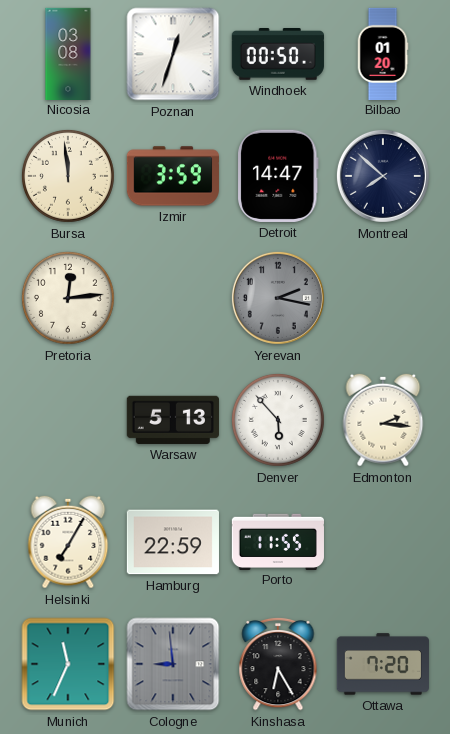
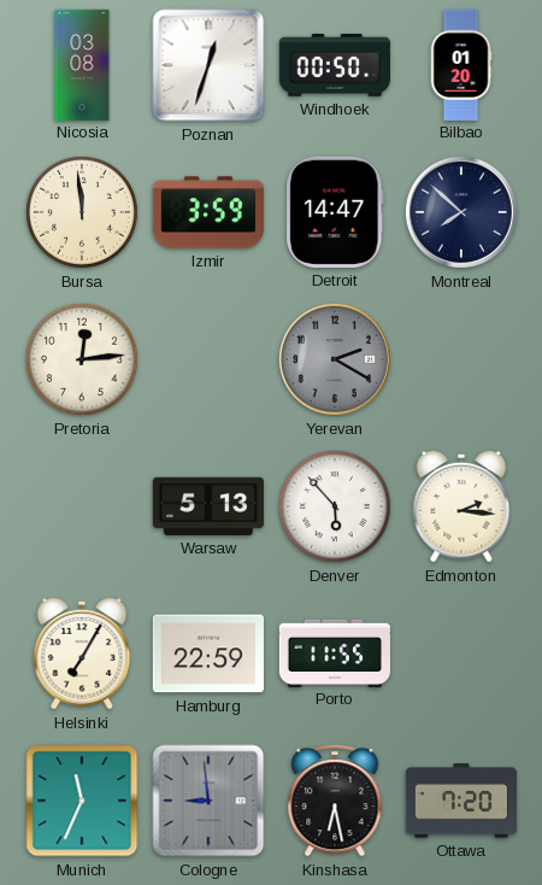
Yerevan: 2:17 -> 2:20
Kinshasa: 6:25 -> 6:28
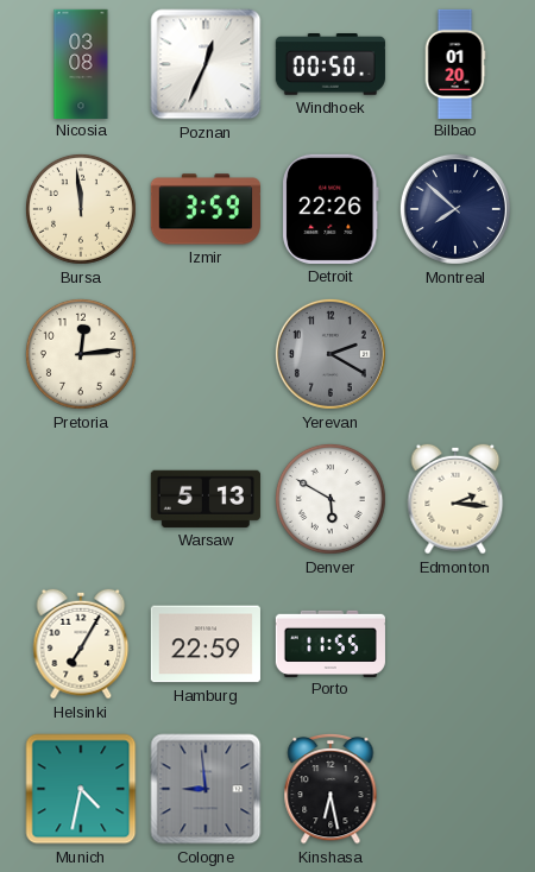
Poznan: 12:33 -> 12:34
Detroit: 14:47 -> 22:26
Denver: 5:53 -> 5:50
Munich: 11:34 -> 4:32
Ottawa: 7:20 -> none
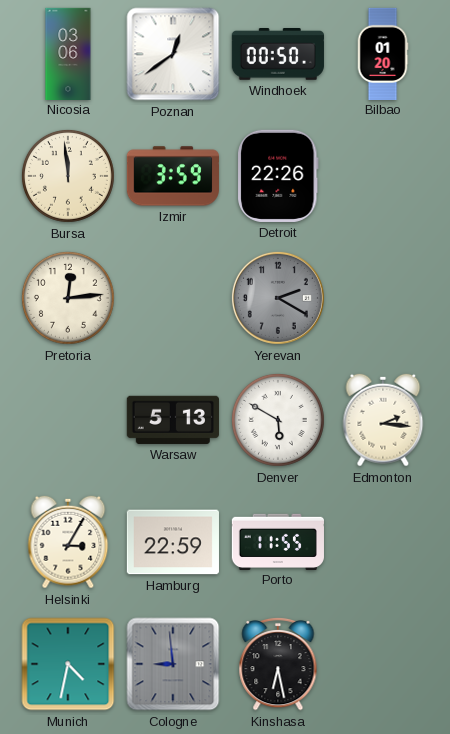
Nicosia: 03:08 -> 03:06
Poznan: 12:34 -> 12:39
Montreal: 7:52 -> none
Helsinki: 7:05 -> 3:05
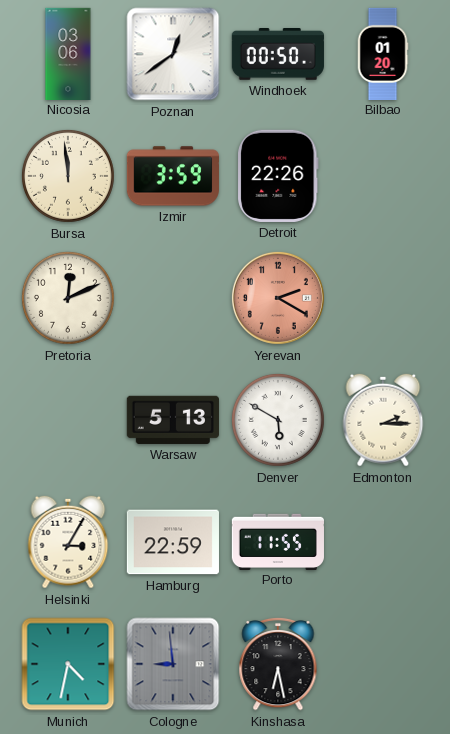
Pretoria: 12:14 -> 12:11
Yerevan dial: grey -> salmon
Edmonton: 2:16 -> 2:15
